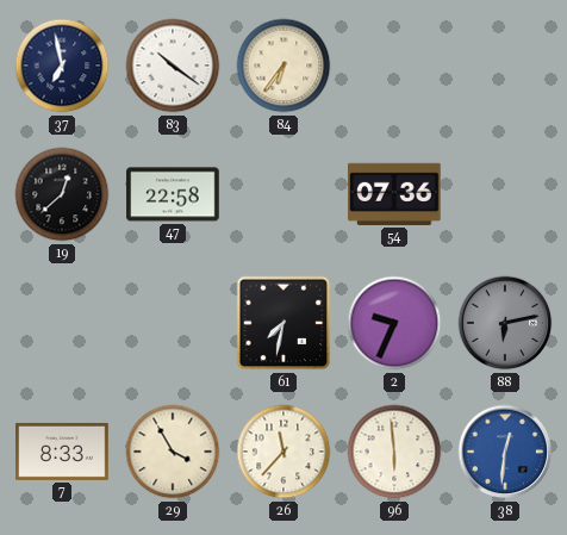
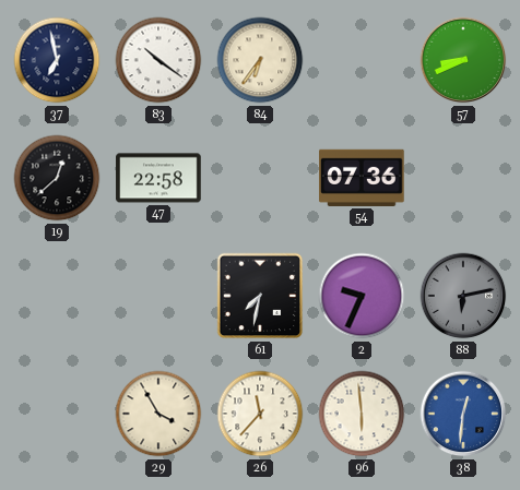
57: none -> 8:41
7: 8:33 -> none
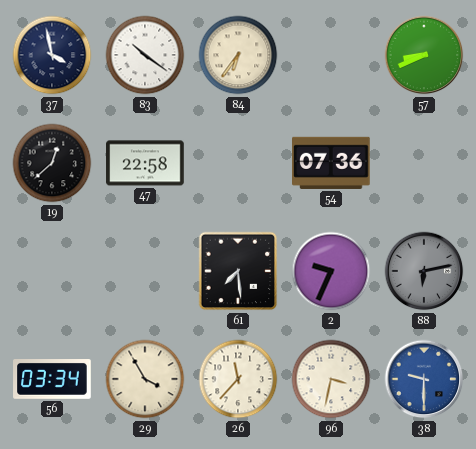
37: 6:58 -> 3:58
61: 7:32 -> 7:29
56: none -> 03:34
96: 5:59 -> 3:32
38: 12:31 -> 9:30
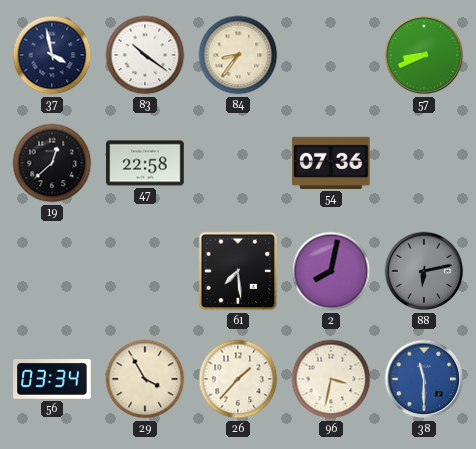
84: 6:36 -> 8:36
2: 9:34 -> 8:02
26: 11:37 -> 1:37
38: 9:30 -> 11:30
